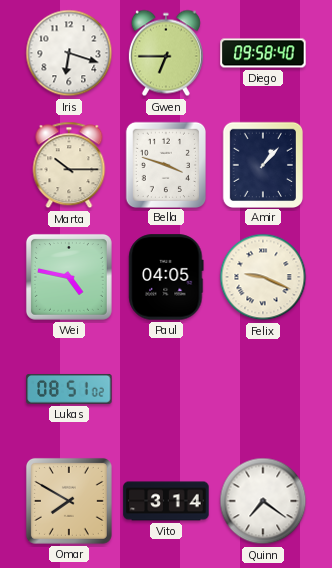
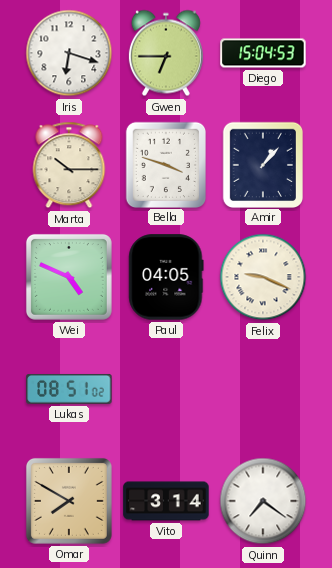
Diego: 09:58 -> 15:04
Wei: 4:47 -> 4:49
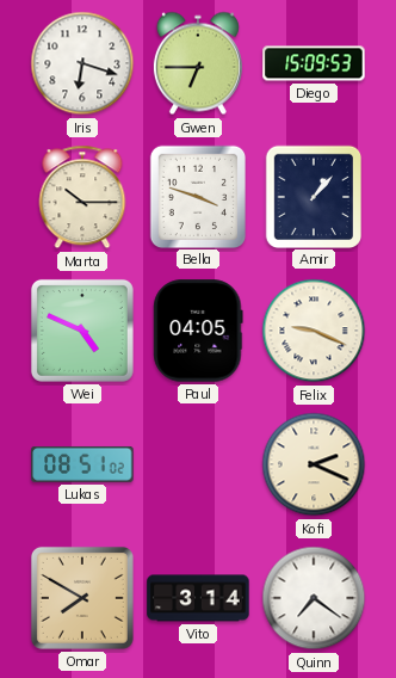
Diego: 15:04 -> 15:09
Kofi: none -> 2:19
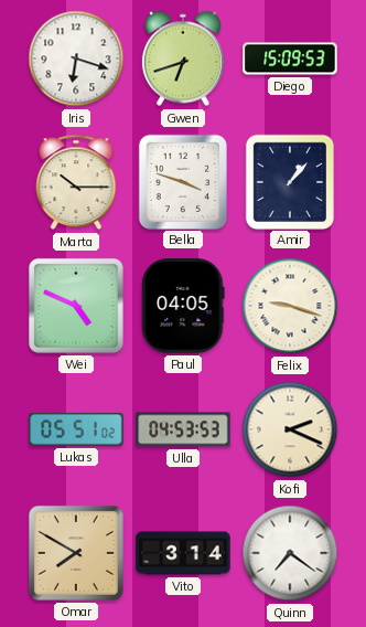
Gwen: 6:45 -> 6:42
Felix: 9:19 -> 9:18
Lukas: 08:51 -> 05:51
Ulla: none -> 04:53
